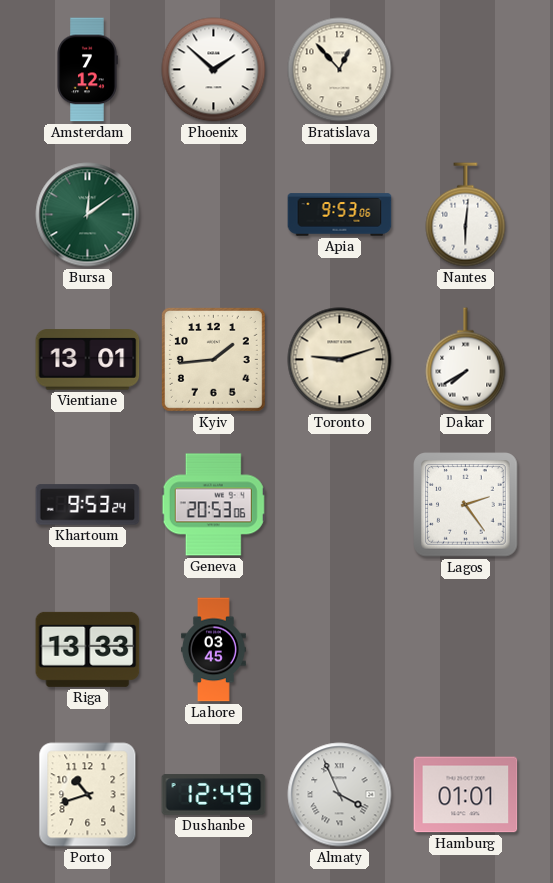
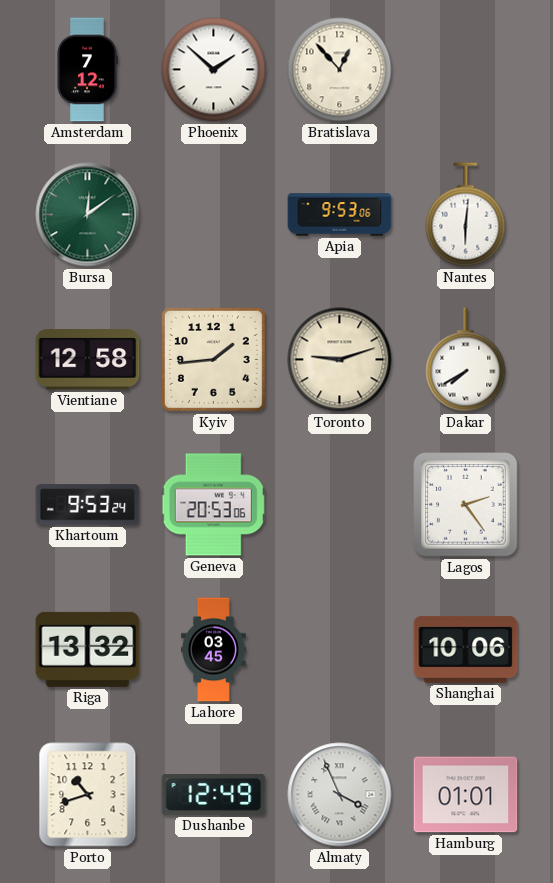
Vientiane: 13:01 -> 12:58
Riga: 13:33 -> 13:32
Shanghai: none -> 10:06
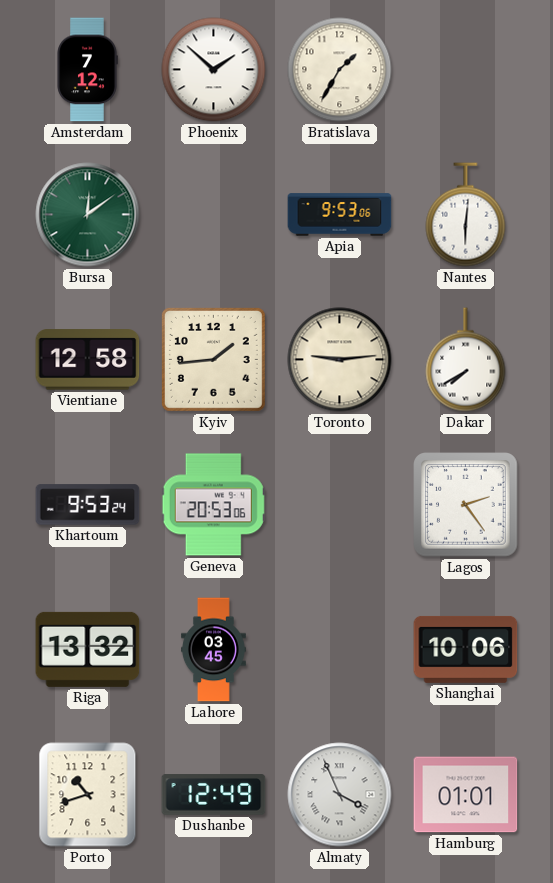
Bratislava: 12:53 -> 1:35
Toronto: 9:12 -> 9:14
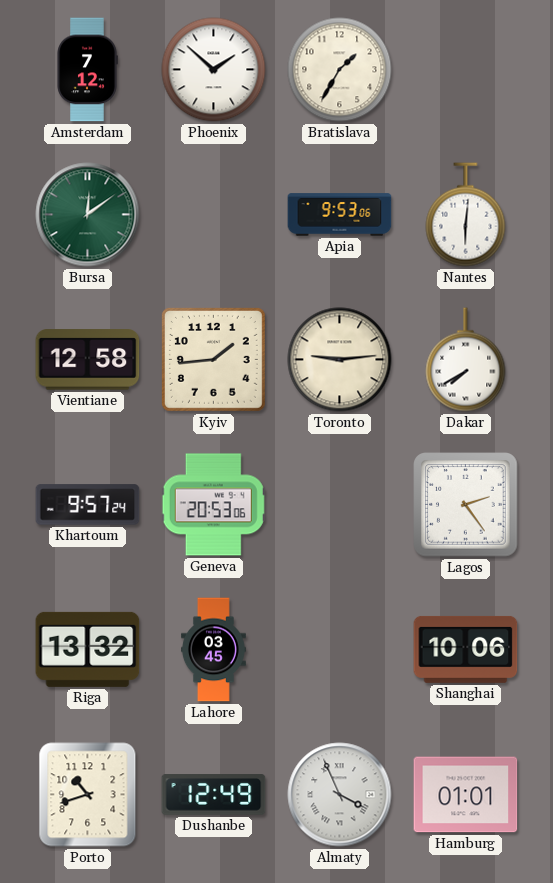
Khartoum: 9:53 -> 9:57
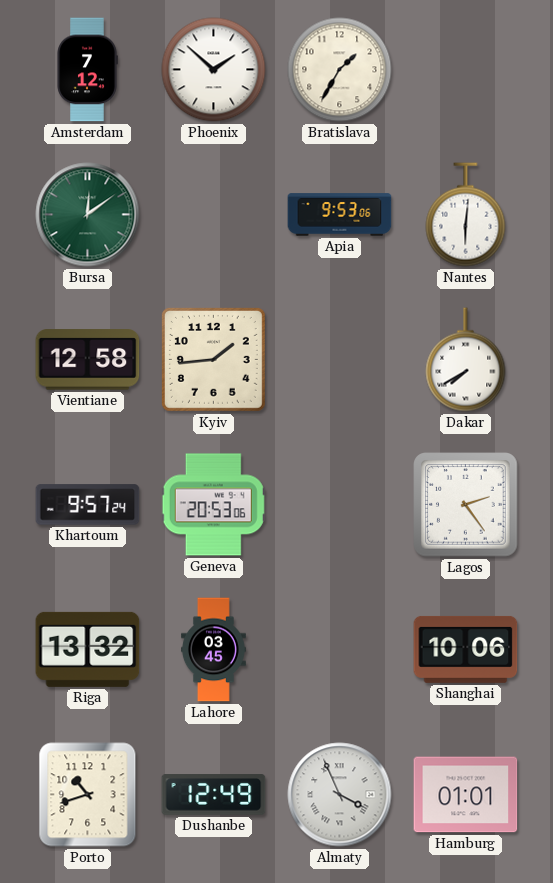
Toronto: 9:14 -> none
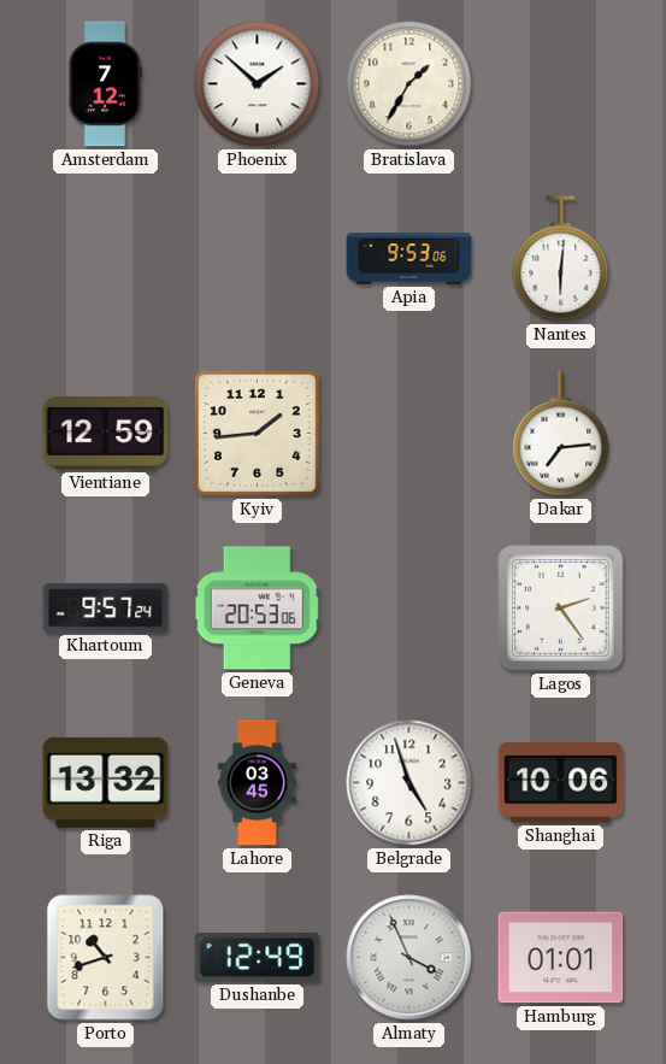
Bursa: 12:09 -> none
Vientiane: 12:58 -> 12:59
Dakar: 7:40 -> 7:14
Belgrade: none -> 4:57
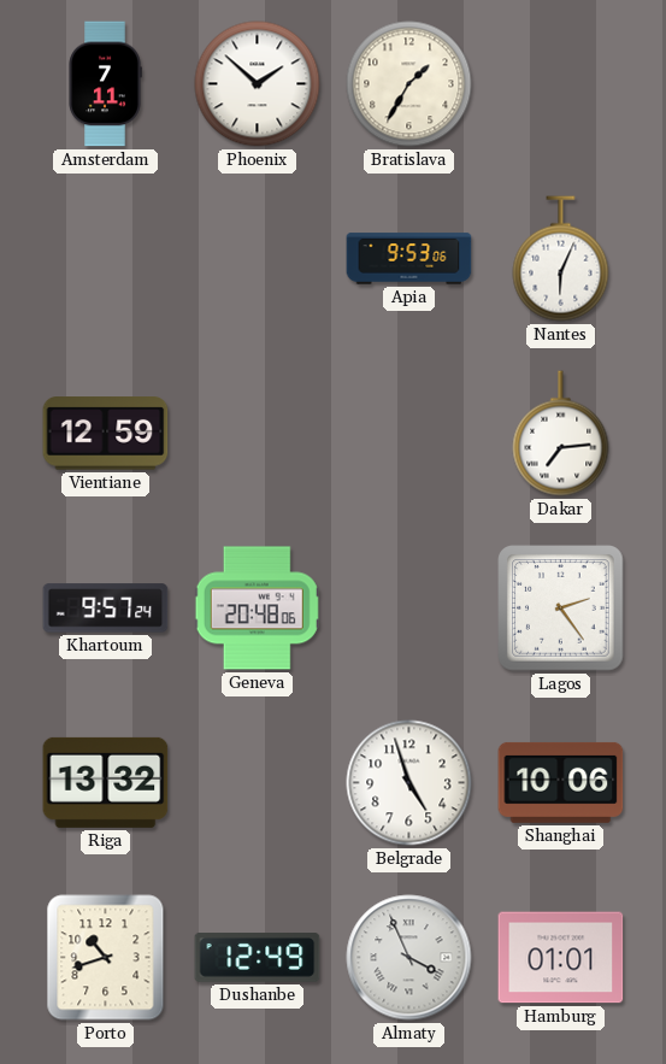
Amsterdam: 7:12 -> 7:11
Nantes: 6:01 -> 6:04
Kyiv: 1:44 -> none
Geneva: 20:53 -> 20:48
Lahore: 03:45 -> none
